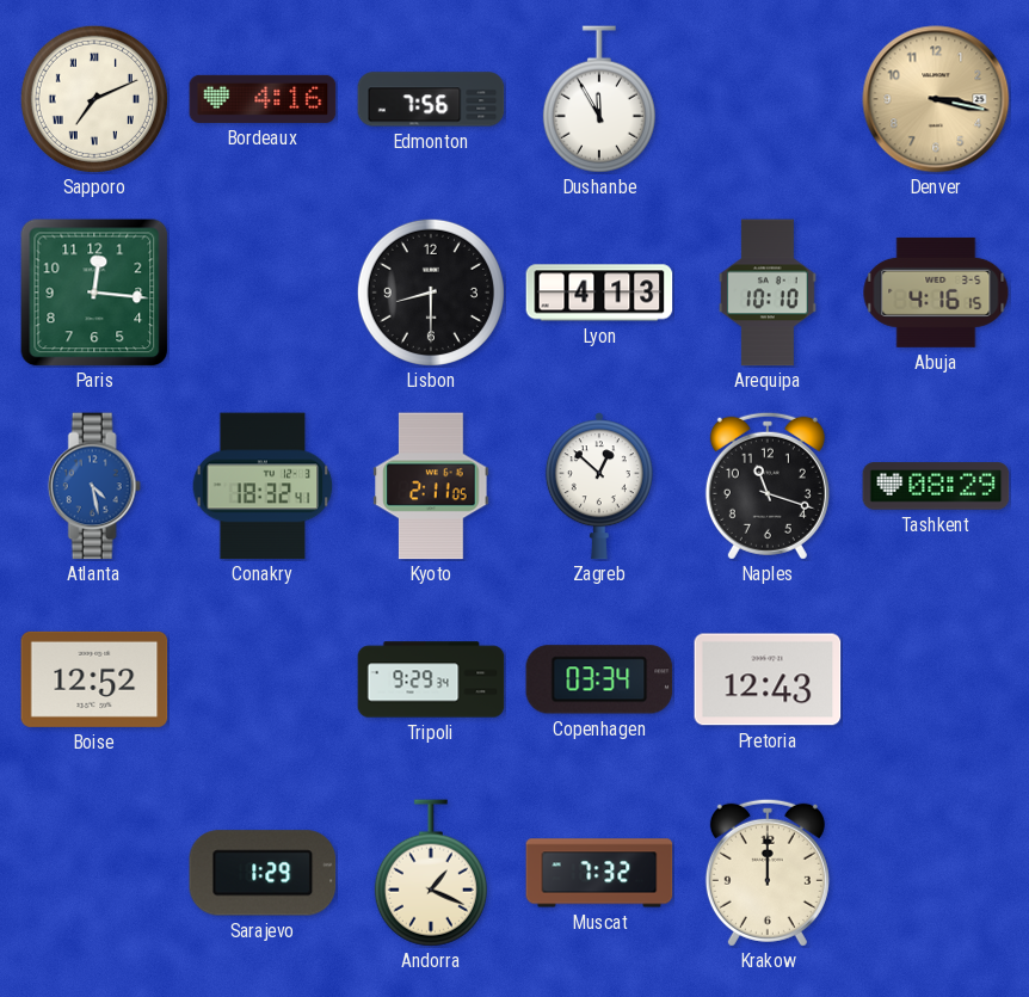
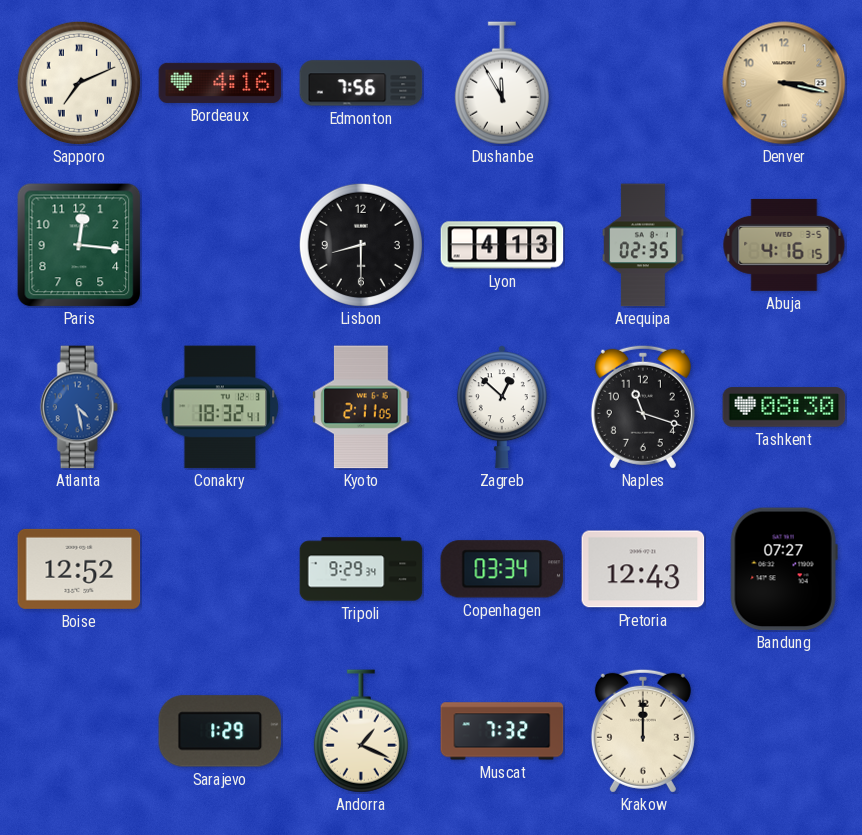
Arequipa: 10:10 -> 02:35
Tashkent: 08:29 -> 08:30
Bandung: none -> 07:27
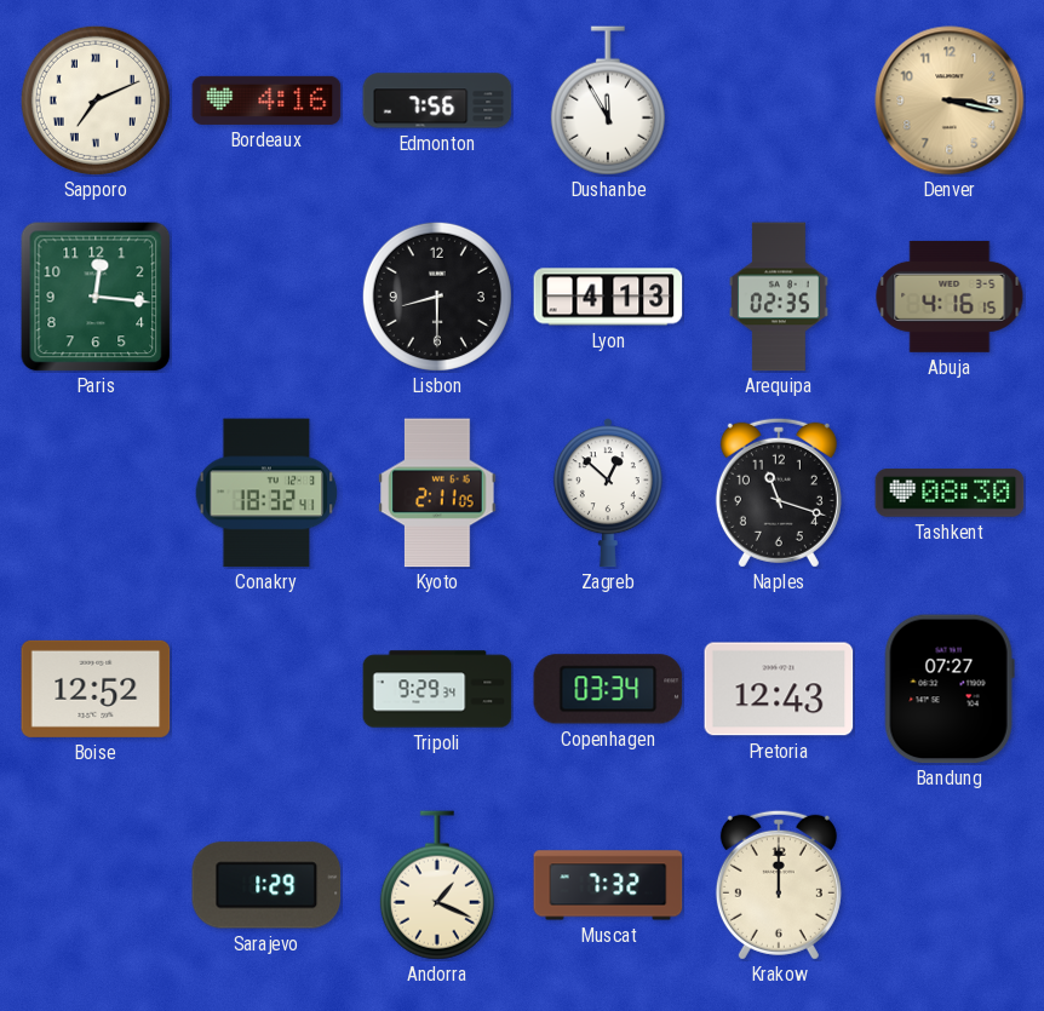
Atlanta: 4:28 -> none
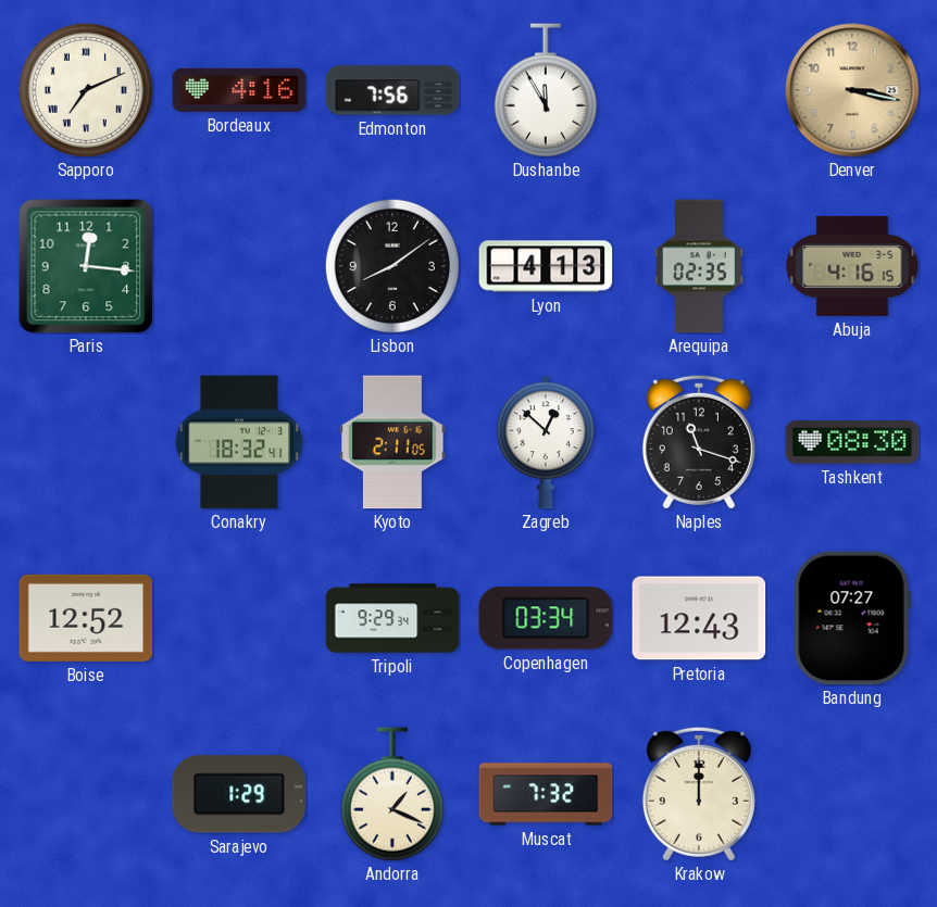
Lisbon: 8:30 -> 8:09
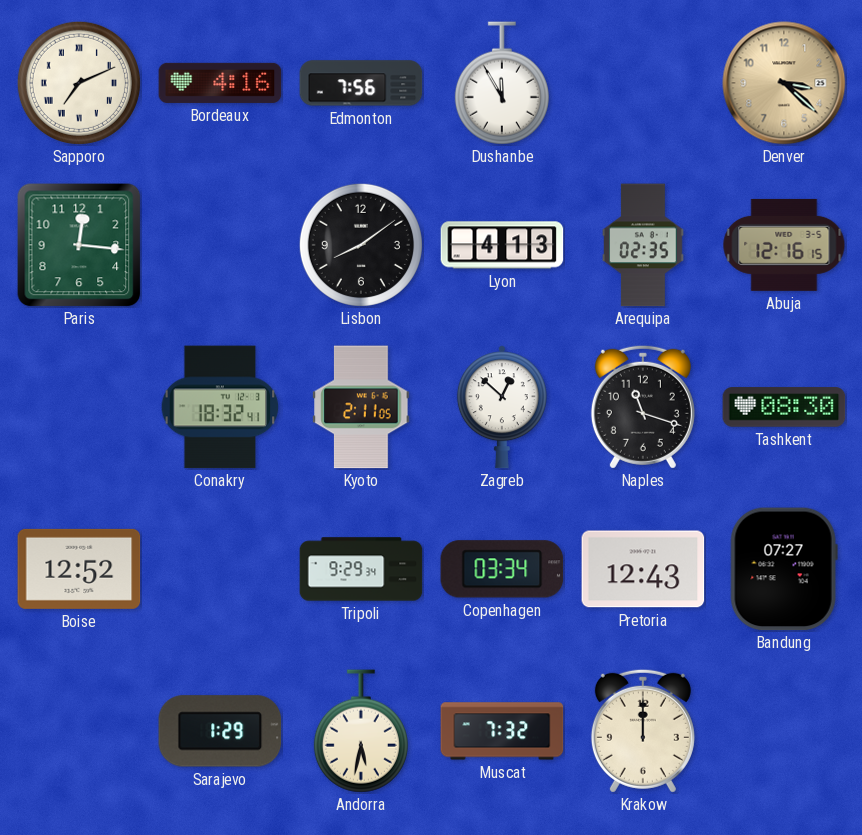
Denver: 3:17 -> 3:22
Abuja: 4:16 -> 12:16
Andorra: 1:19 -> 5:32
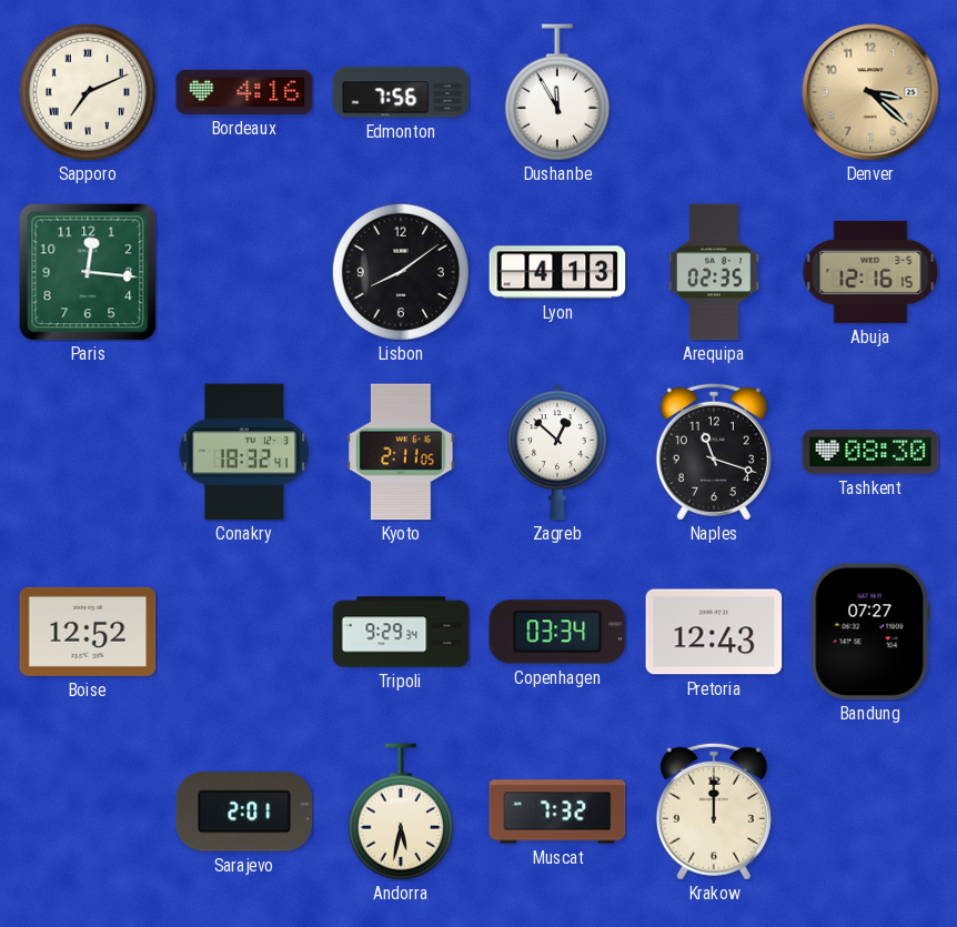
Sarajevo: 1:29 -> 2:01
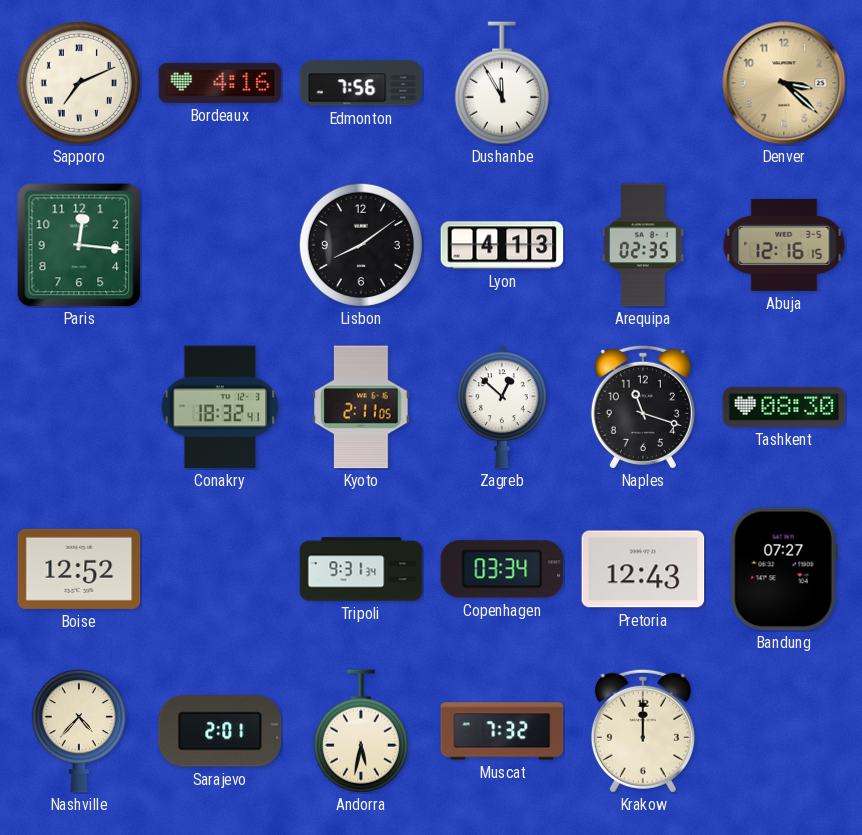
Tripoli: 9:29 -> 9:31
Nashville: none -> 4:37
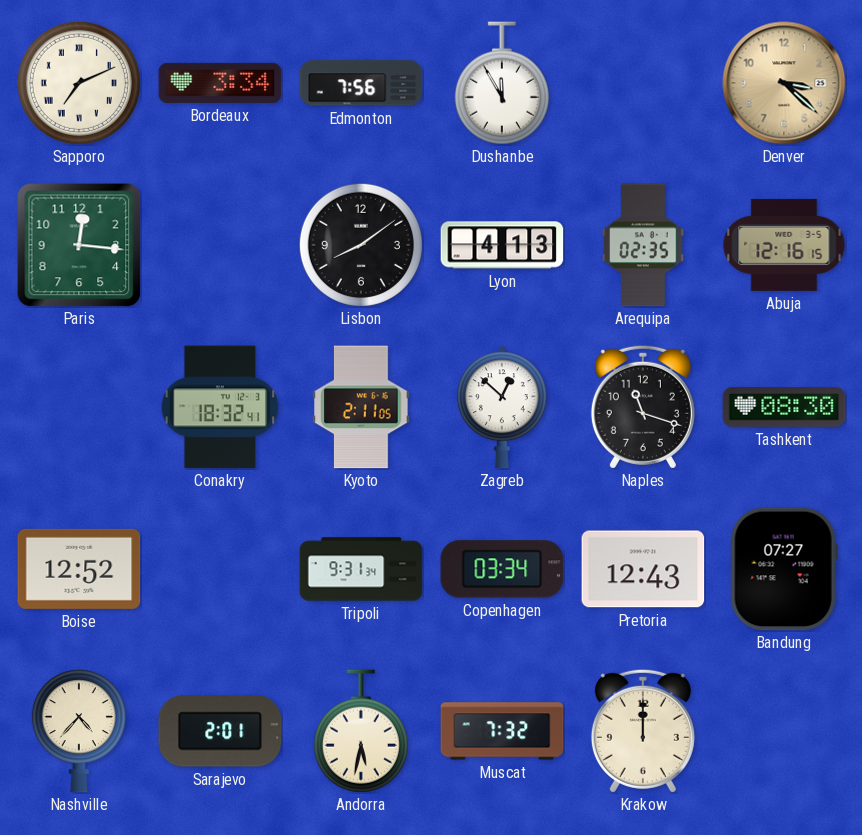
Bordeaux: 4:16 -> 3:34
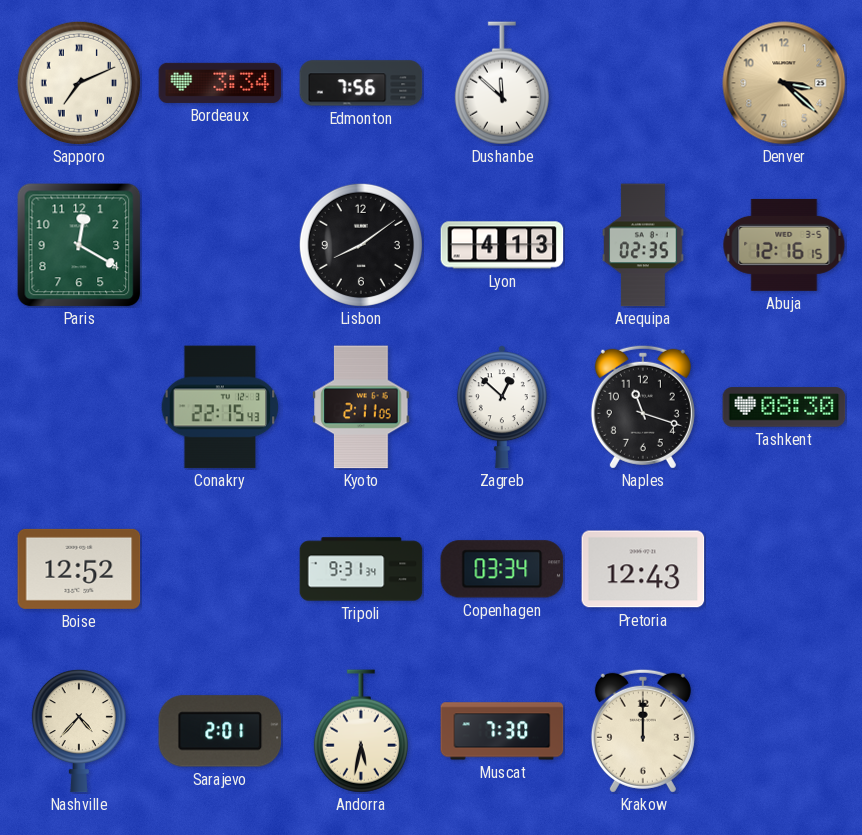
Dushanbe: 11:55 -> 11:52
Paris: 12:16 -> 12:20
Conakry: 18:32 -> 22:15
Bandung: 07:27 -> none
Muscat: 7:32 -> 7:30
